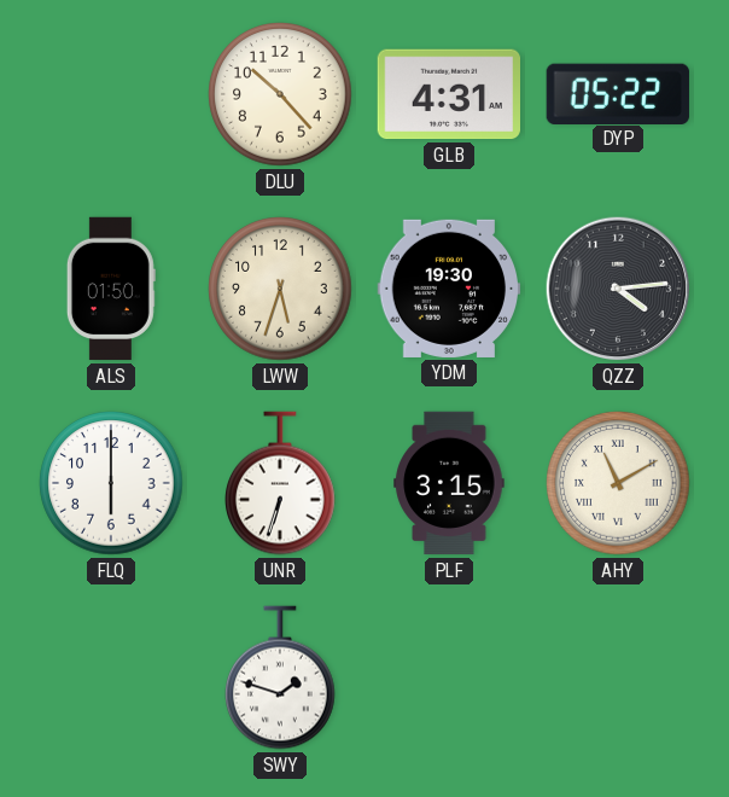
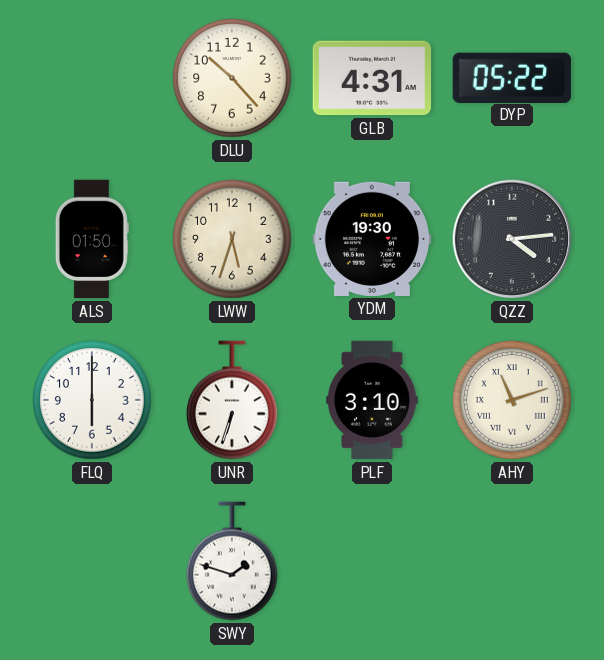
PLF: 3:15 -> 3:10
AHY: 11:10 -> 11:12
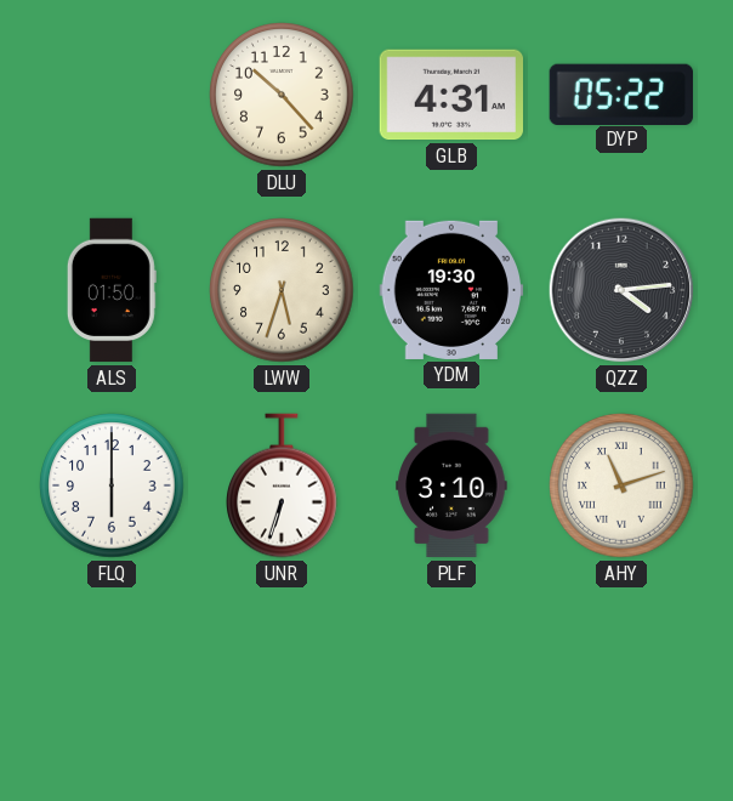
SWY: 1:48 -> none
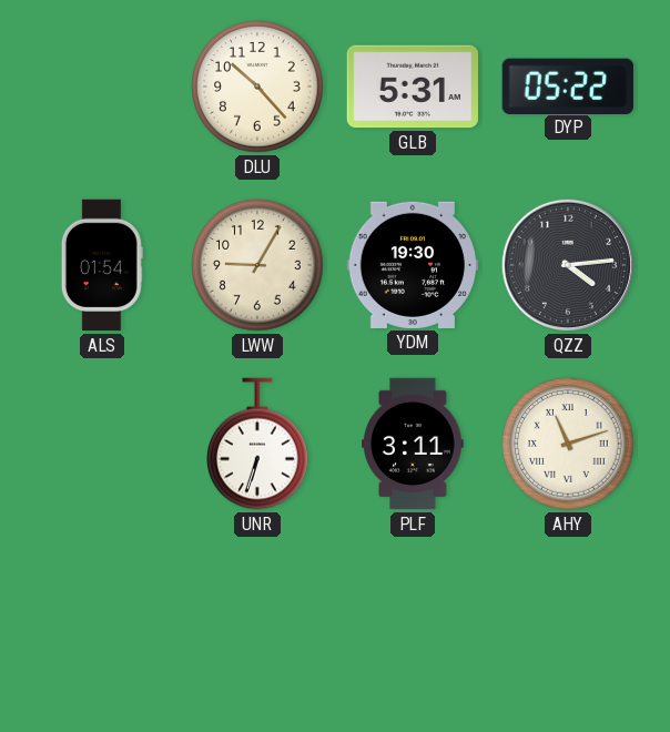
GLB: 4:31 -> 5:31
ALS: 01:50 -> 01:54
LWW: 5:33 -> 9:05
FLQ: 6:00 -> none
PLF: 3:10 -> 3:11
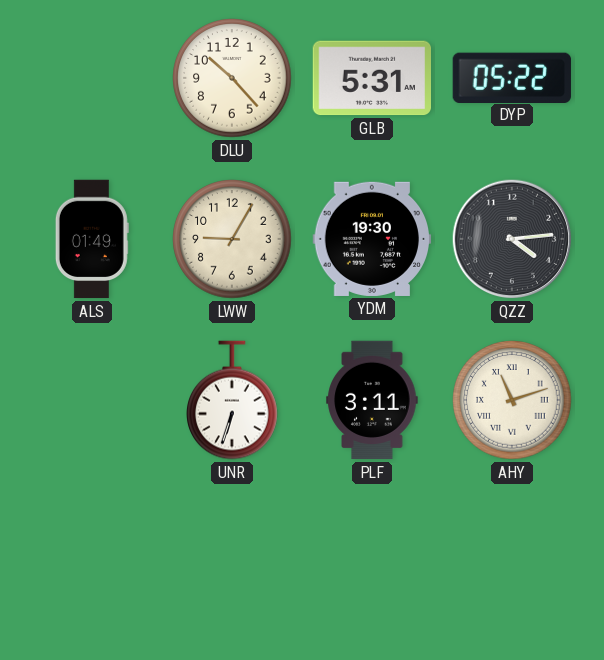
ALS: 01:54 -> 01:49
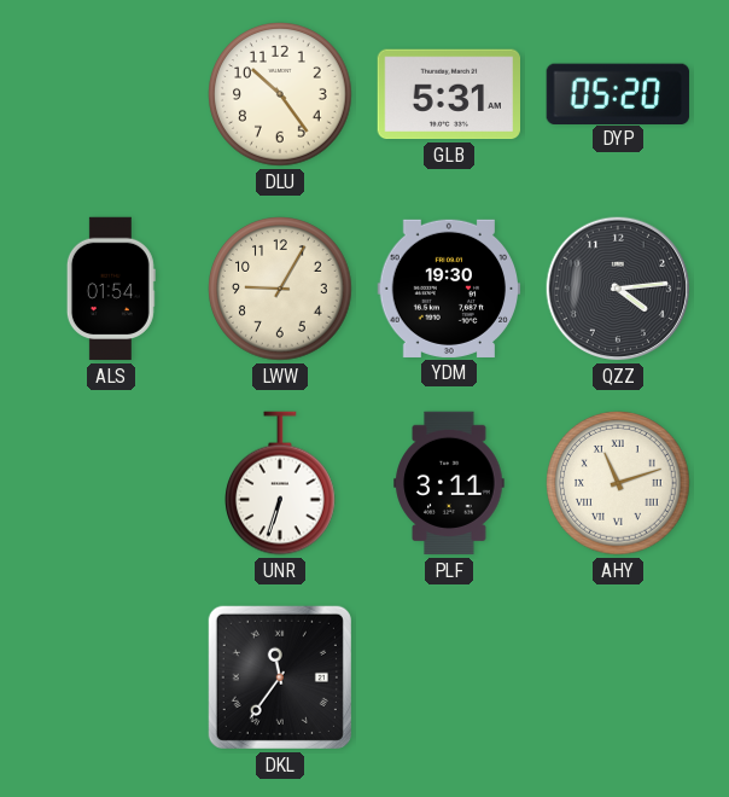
DLU: 10:23 -> 10:24
DYP: 05:22 -> 05:20
ALS: 01:49 -> 01:54
DKL: none -> 11:36
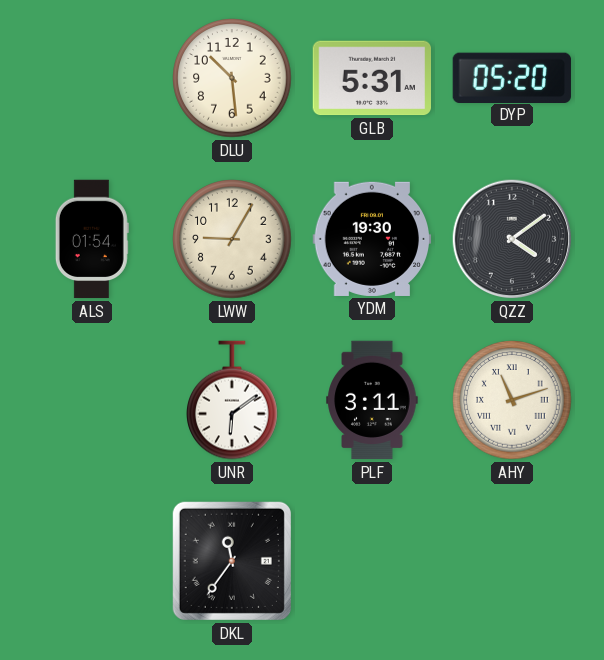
DLU: 10:24 -> 10:29
QZZ: 4:14 -> 4:09
UNR: 6:33 -> 6:09
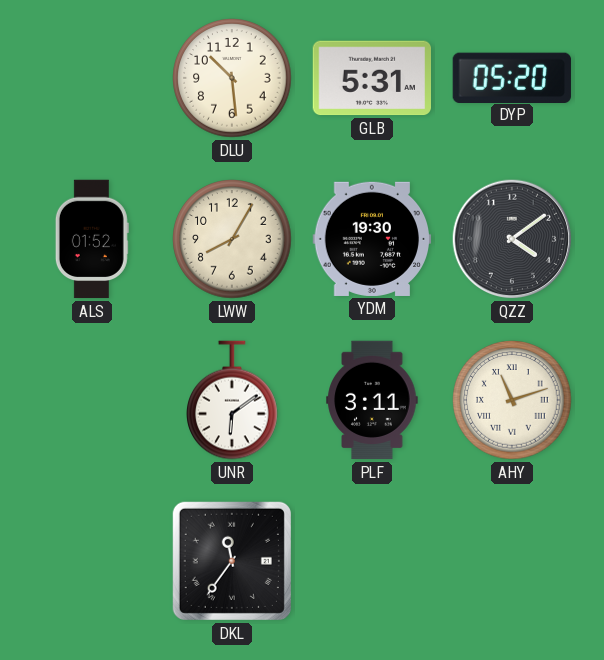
ALS: 01:54 -> 01:52
LWW: 9:05 -> 8:05
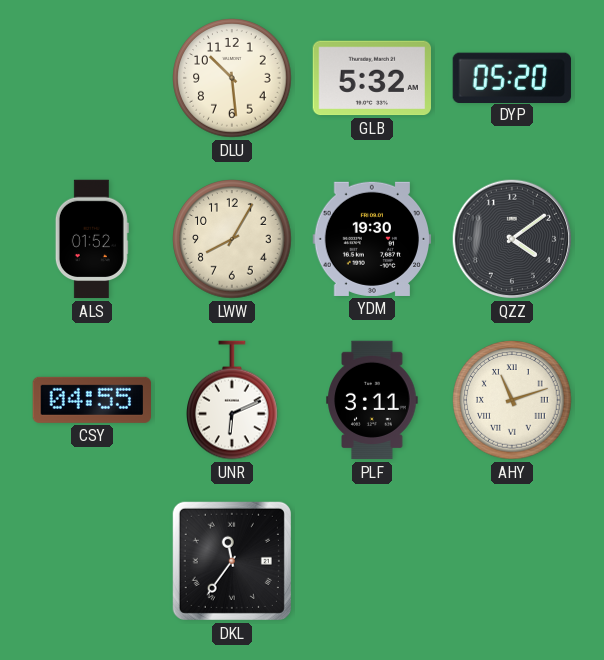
GLB: 5:31 -> 5:32
CSY: none -> 04:55
UNR: 6:09 -> 6:11
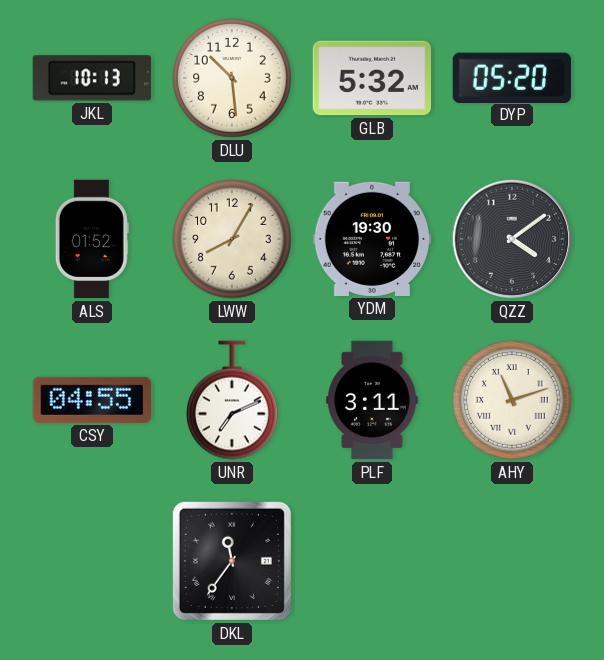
JKL: none -> 10:13
UNR: 6:11 -> 7:11
